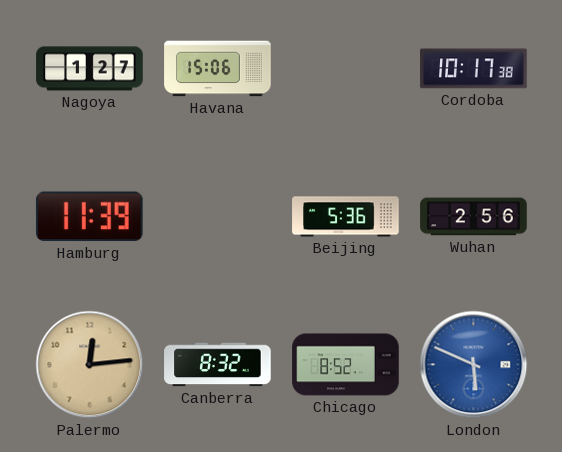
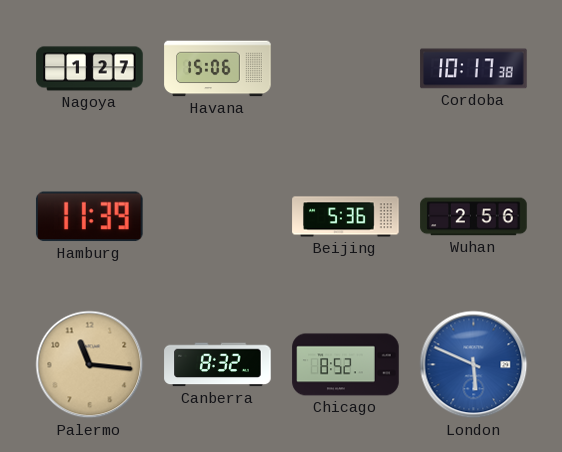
Palermo: 12:14 -> 11:16
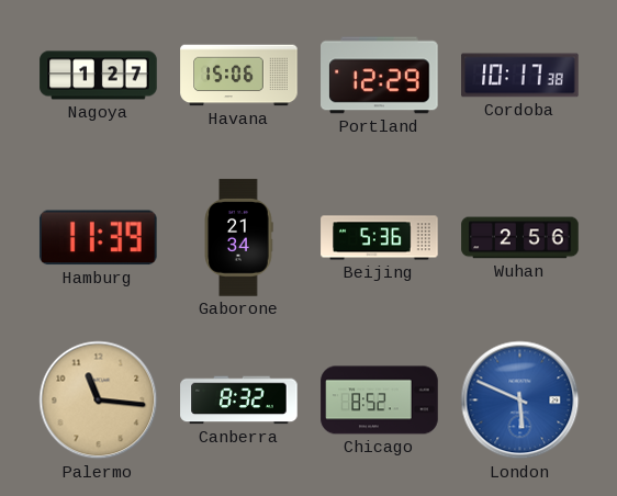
Portland: none -> 12:29
Gaborone: none -> 21:34
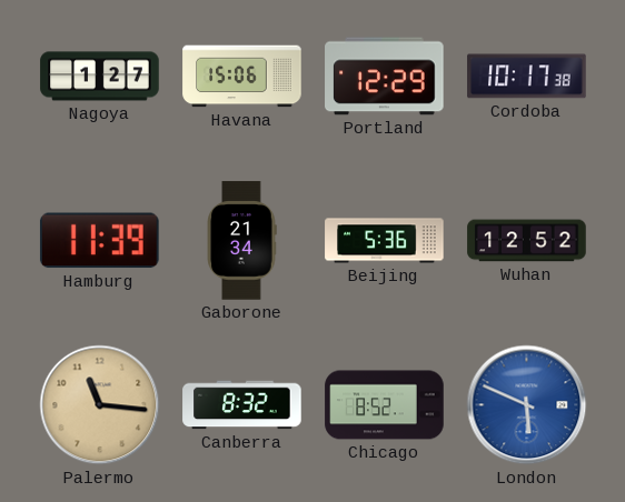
Wuhan: 2:56 -> 12:52
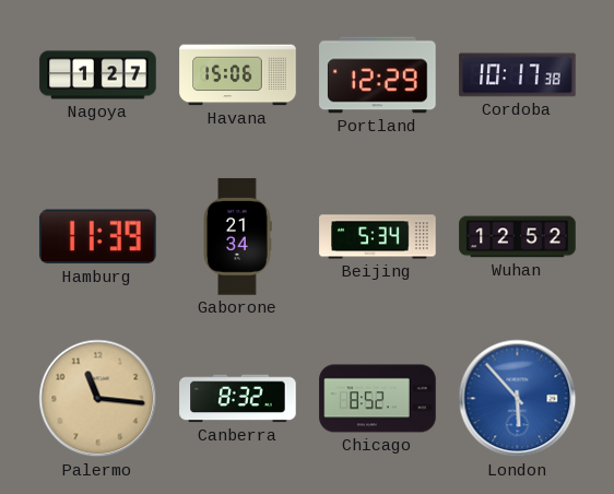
Beijing: 5:36 -> 5:34
London: 5:49 -> 5:53
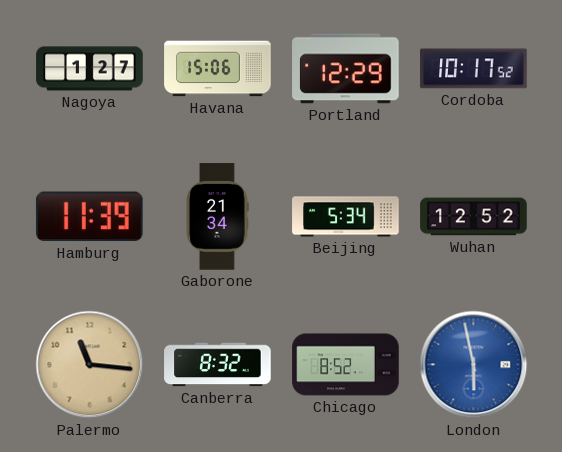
Cordoba: 10:17:38 -> 10:17:52
London: 5:53 -> 5:58
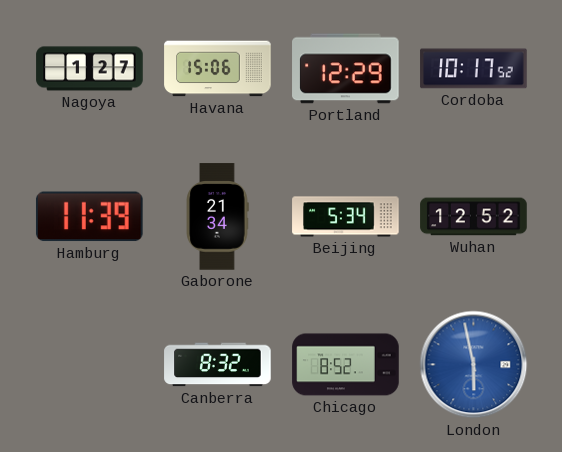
Palermo: 11:16 -> none
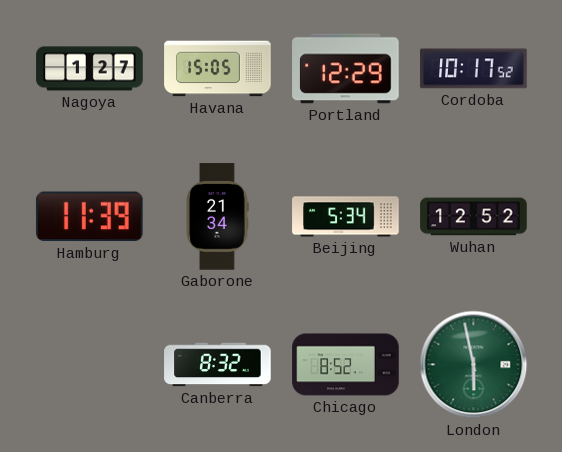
Havana: 15:06 -> 15:05
London dial: blue -> green
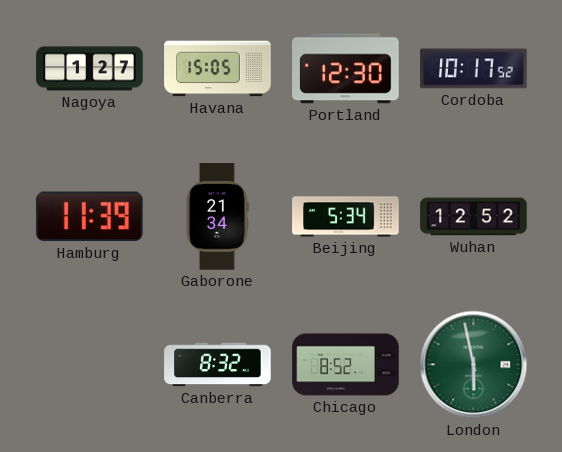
Portland: 12:29 -> 12:30
